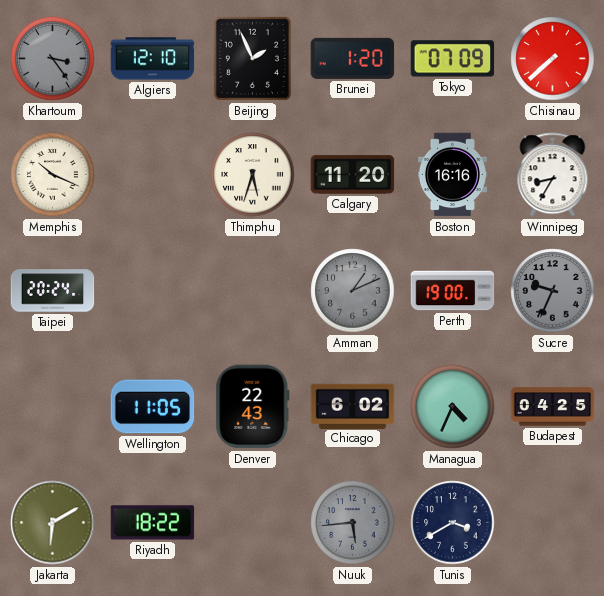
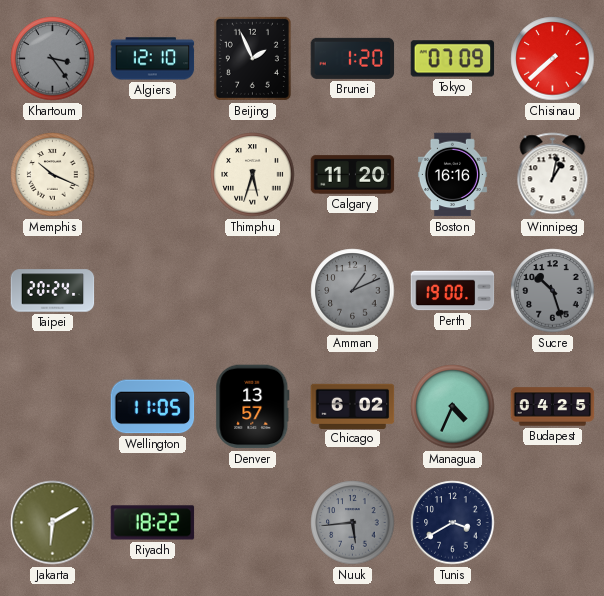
Winnipeg: 8:35 -> 1:02
Sucre: 9:34 -> 10:27
Denver: 22:43 -> 13:57
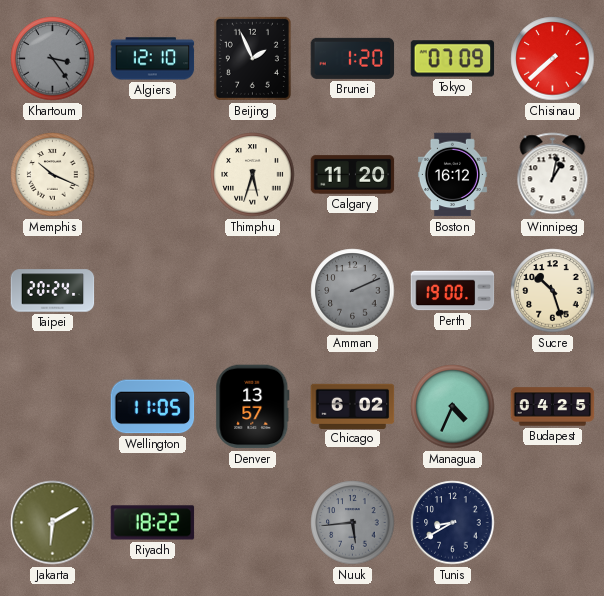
Boston: 16:16 -> 16:12
Amman: 1:11 -> 2:11
Sucre dial: grey -> cream
Tunis: 3:40 -> 8:40
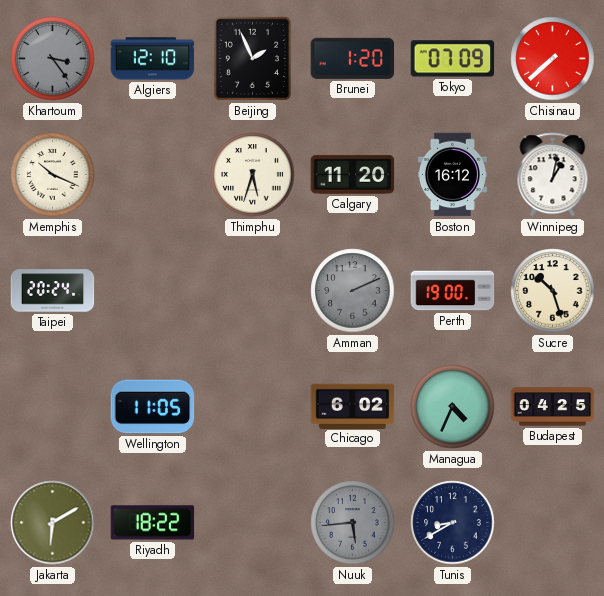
Denver: 13:57 -> none
